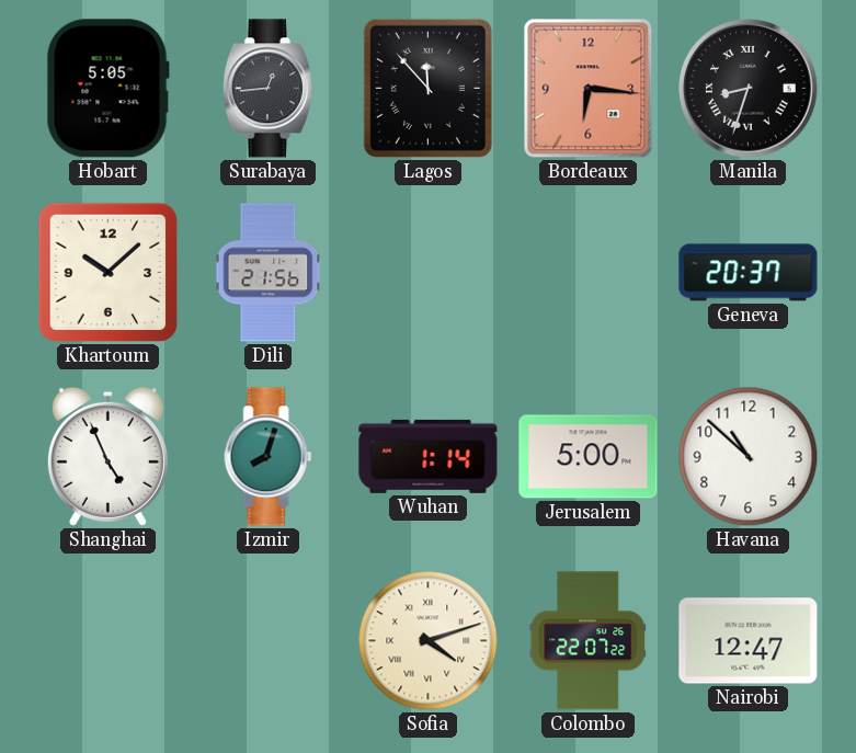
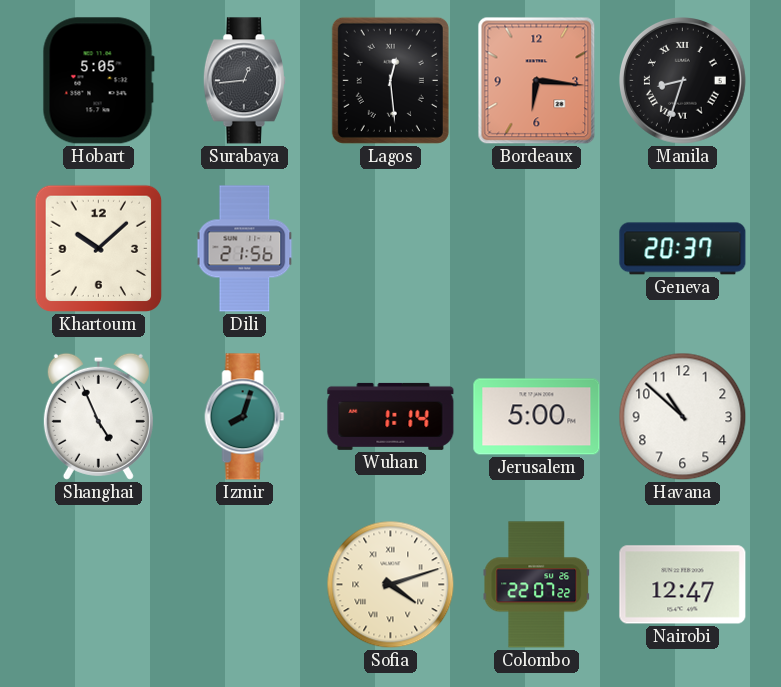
Lagos: 11:53 -> 12:29
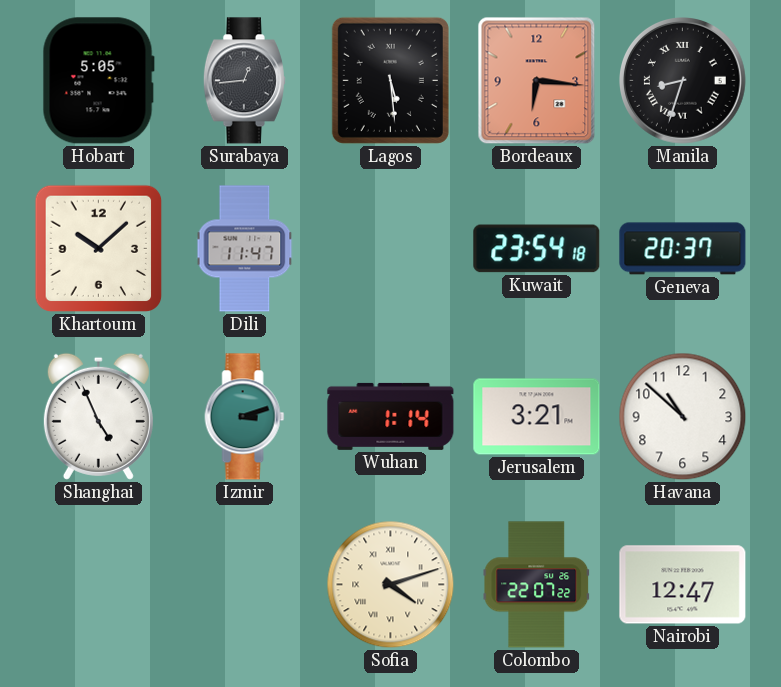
Lagos: 12:29 -> 5:29
Dili: 21:56 -> 11:47
Kuwait: none -> 23:54
Izmir: 8:03 -> 3:12
Jerusalem: 5:00 -> 3:21
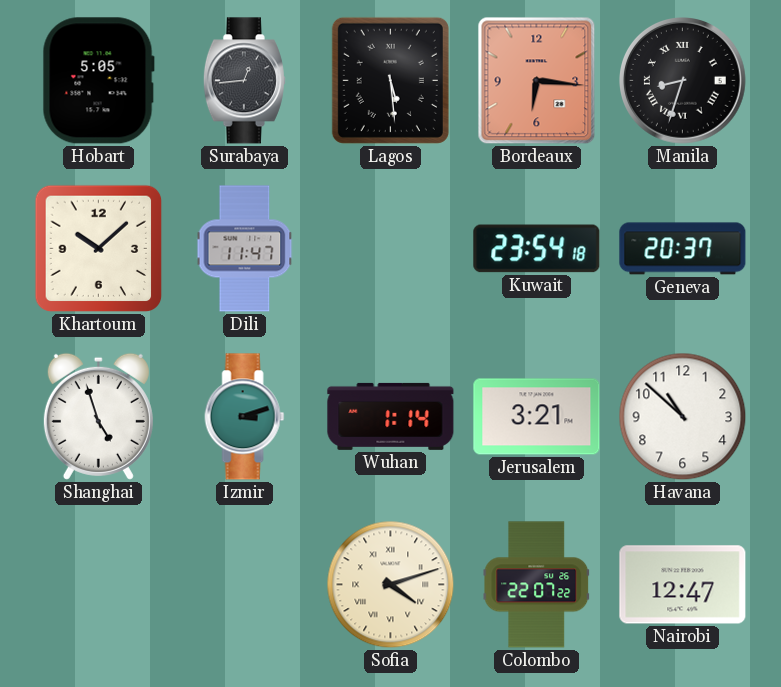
Shanghai: 4:56 -> 4:57
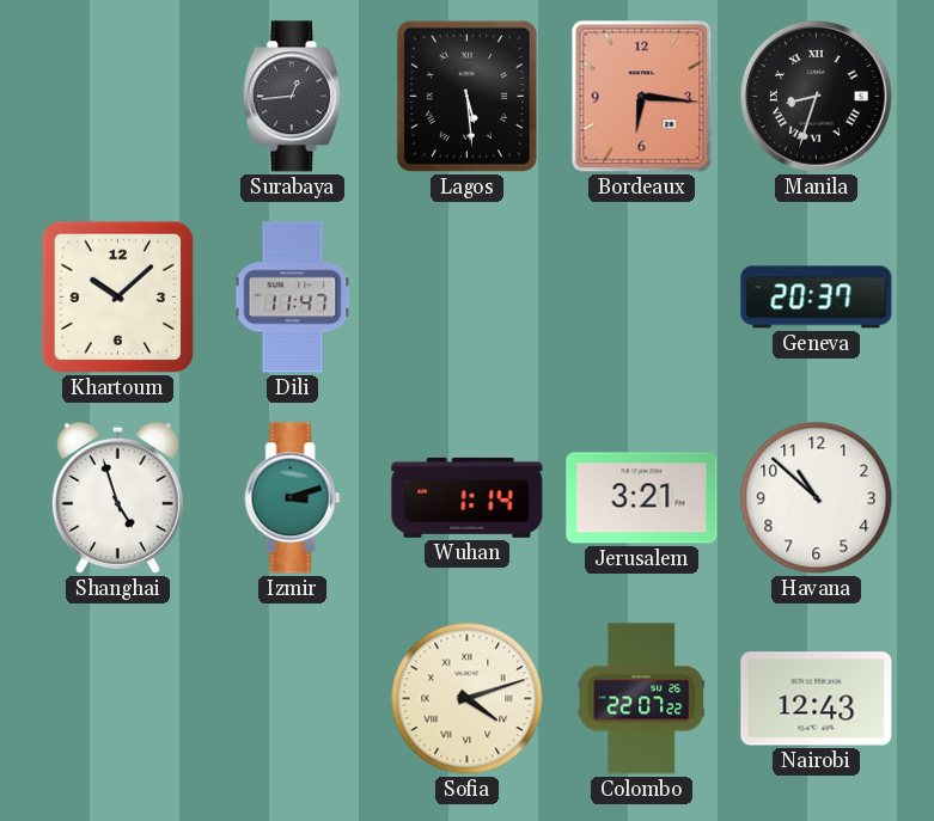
Hobart: 5:05 -> none
Kuwait: 23:54 -> none
Nairobi: 12:47 -> 12:43
